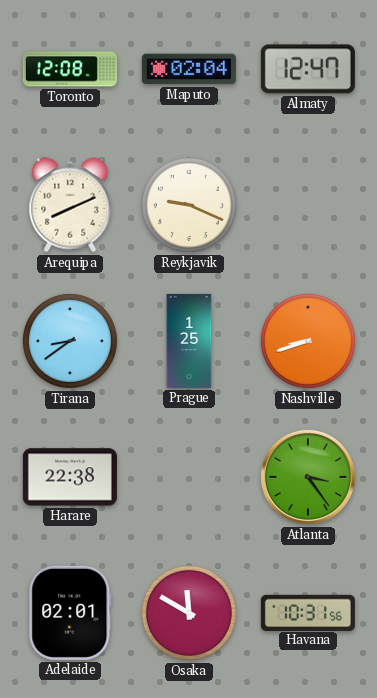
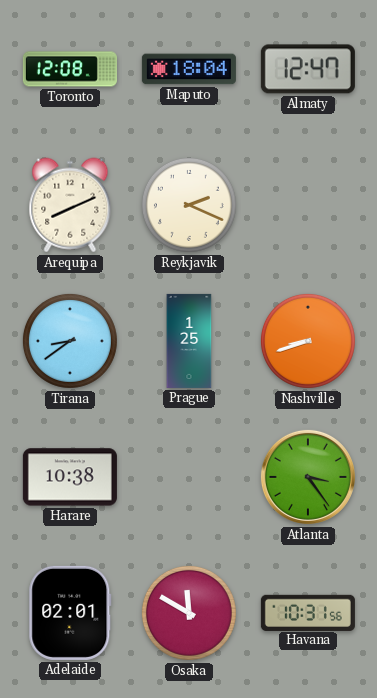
Maputo: 02:04 -> 18:04
Reykjavik: 9:19 -> 2:19
Harare: 22:38 -> 10:38
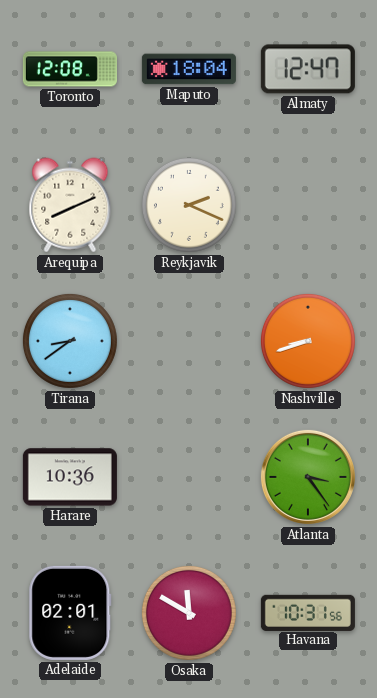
Prague: 1:25 -> none
Harare: 10:38 -> 10:36
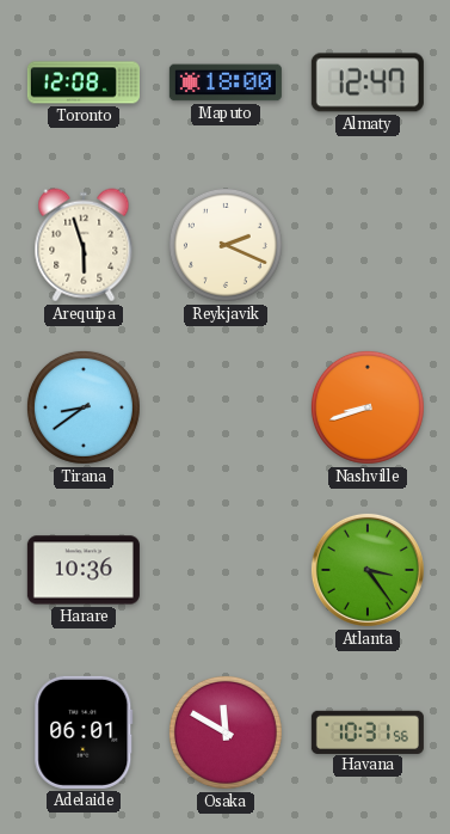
Maputo: 18:04 -> 18:00
Arequipa: 8:11 -> 5:57
Adelaide: 02:01 -> 06:01
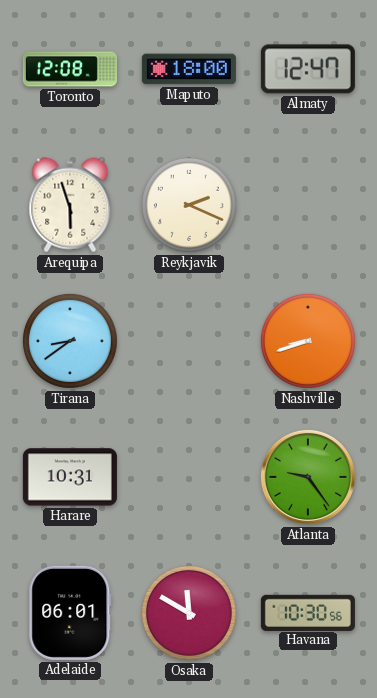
Harare: 10:36 -> 10:31
Atlanta: 3:24 -> 9:24
Havana: 10:31 -> 10:30
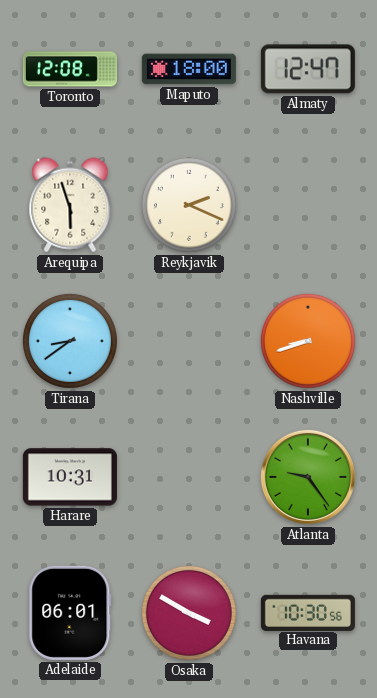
Osaka: 11:50 -> 3:50
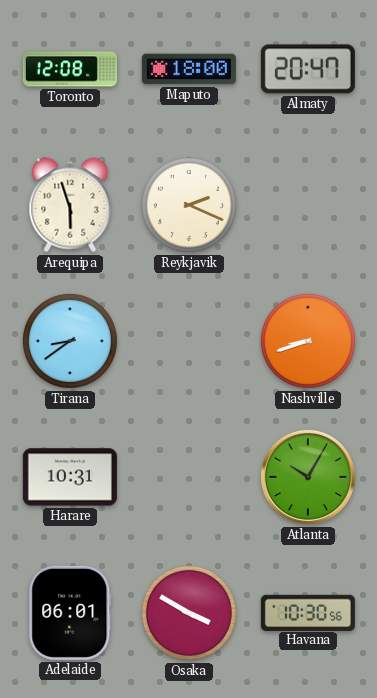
Almaty: 12:47 -> 20:47
Atlanta: 9:24 -> 10:05
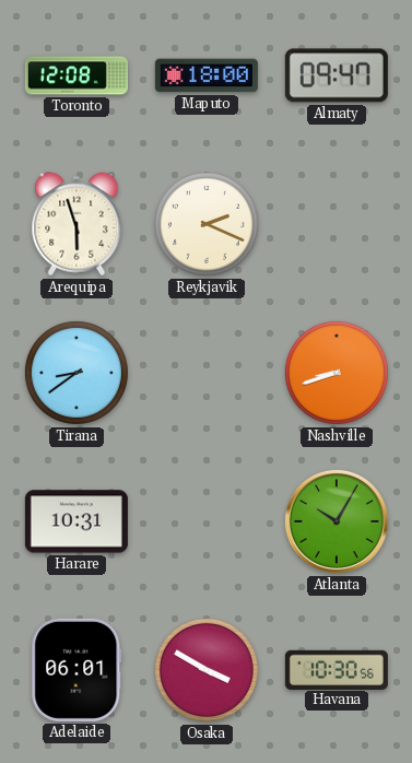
Almaty: 20:47 -> 09:47
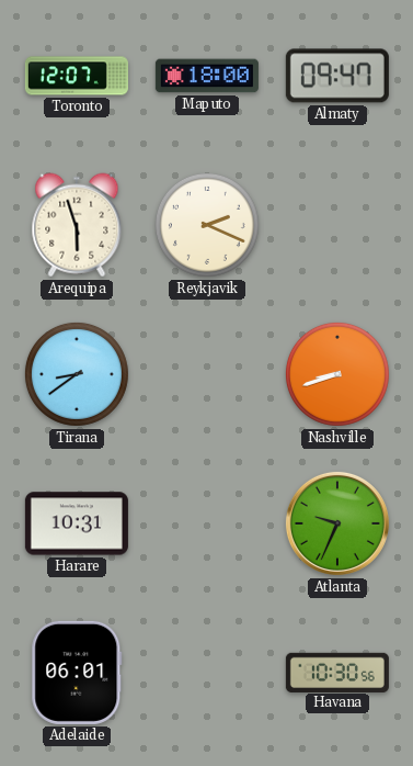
Toronto: 12:08 -> 12:07
Atlanta: 10:05 -> 9:34
Osaka: 3:50 -> none
